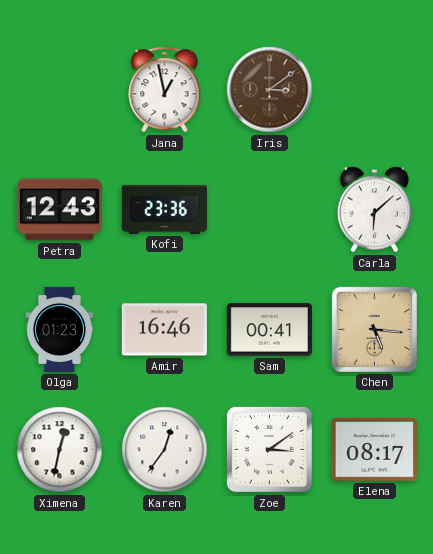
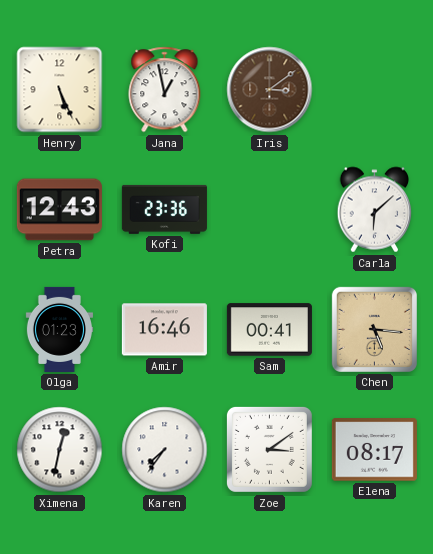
Henry: none -> 5:26
Karen: 12:36 -> 7:36
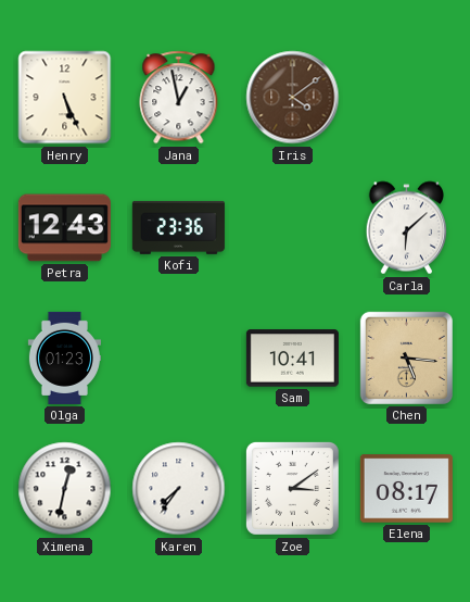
Iris: 3:09 -> 4:09
Amir: 16:46 -> none
Sam: 00:41 -> 10:41
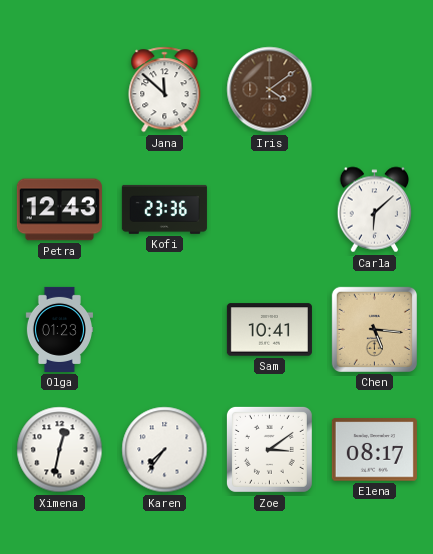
Henry: 5:26 -> none
Jana: 12:58 -> 11:52
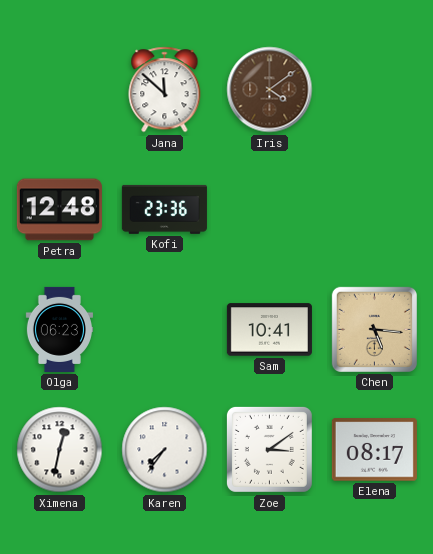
Petra: 12:43 -> 12:48
Carla: 6:08 -> none
Olga: 01:23 -> 06:23
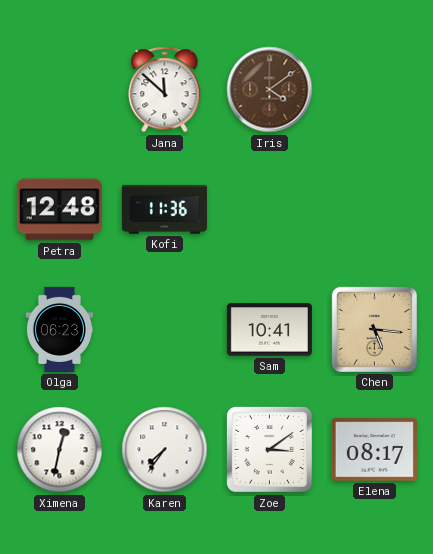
Kofi: 23:36 -> 11:36
